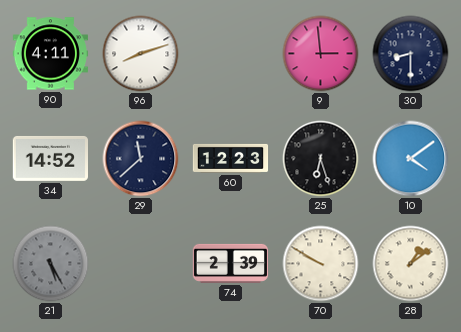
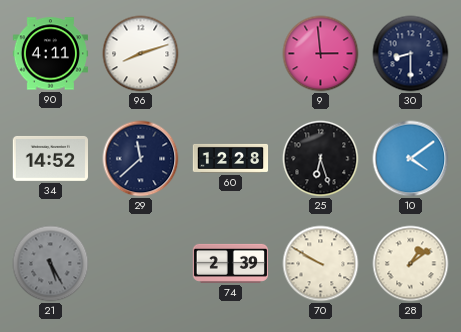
60: 12:23 -> 12:28
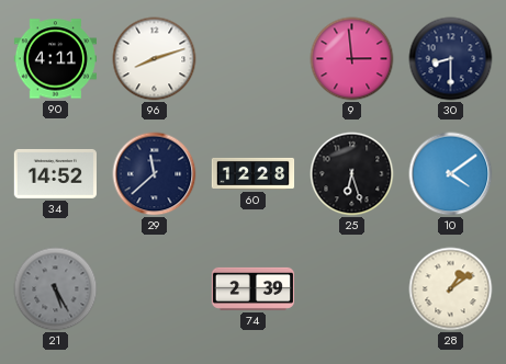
70: 9:50 -> none
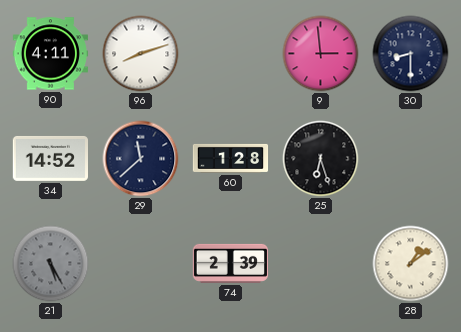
60: 12:28 -> 1:28
10: 4:09 -> none
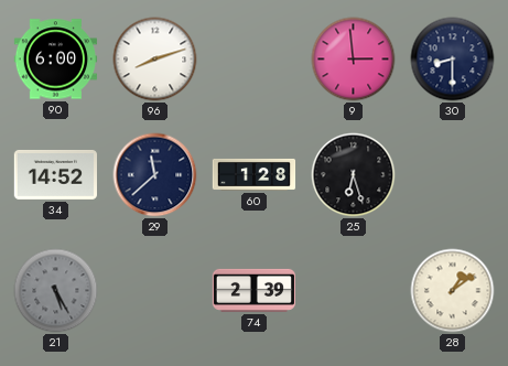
90: 4:11 -> 6:00
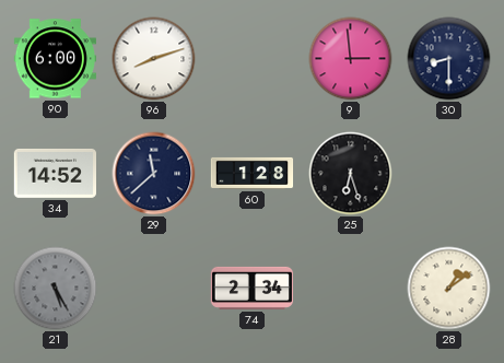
74: 2:39 -> 2:34
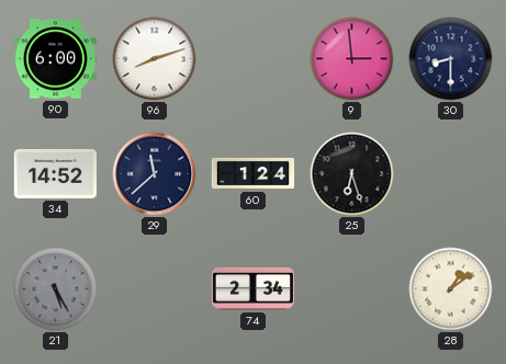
60: 1:28 -> 1:24
